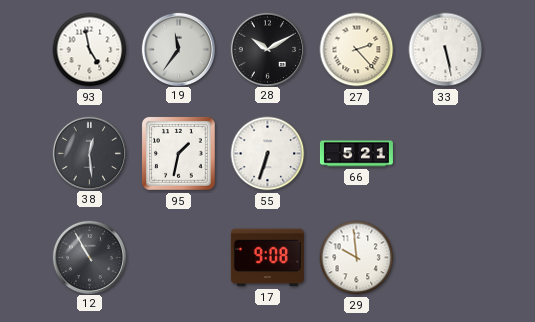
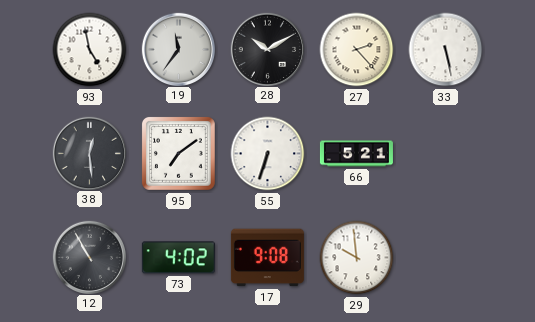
95: 1:32 -> 7:09
73: none -> 4:02
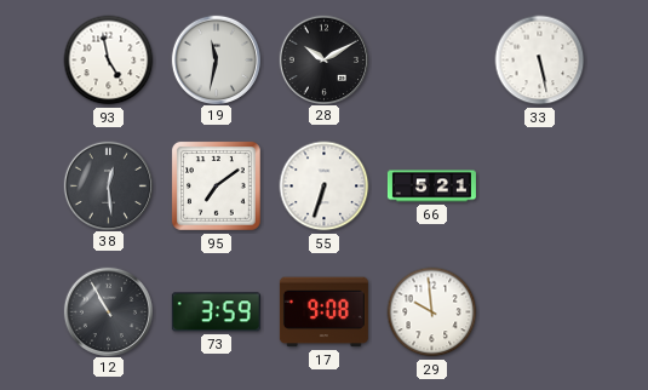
19: 11:36 -> 11:32
27: 2:23 -> none
73: 4:02 -> 3:59
